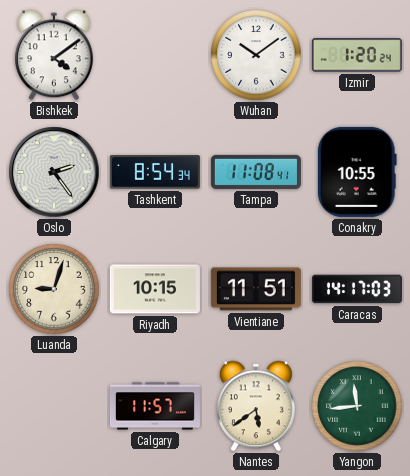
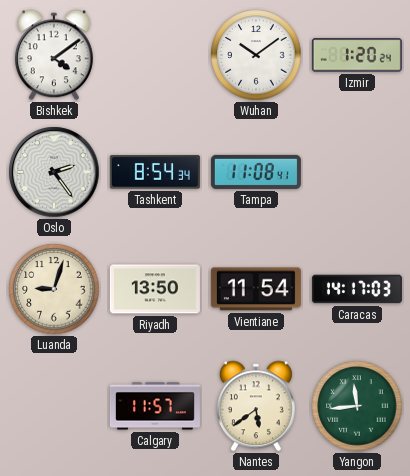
Conakry: 10:55 -> none
Riyadh: 10:15 -> 13:50
Vientiane: 11:51 -> 11:54
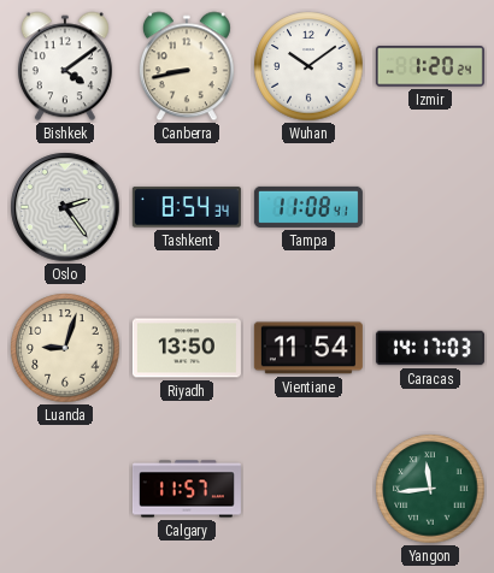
Canberra: none -> 8:43
Nantes: 5:39 -> none
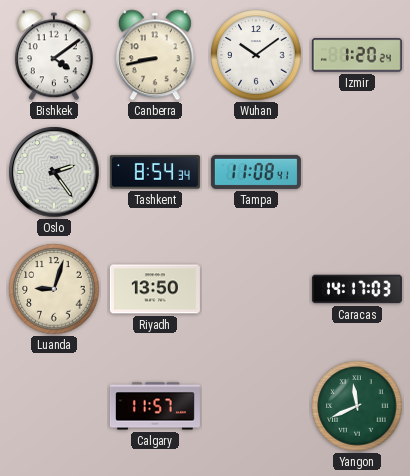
Vientiane: 11:54 -> none
Yangon: 11:44 -> 11:41
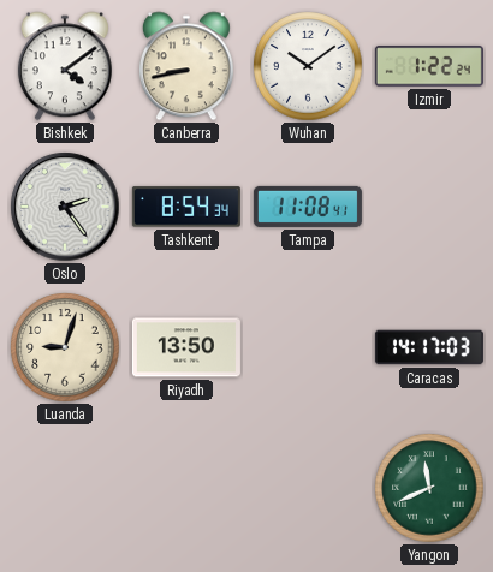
Izmir: 1:20 -> 1:22
Calgary: 11:57 -> none
